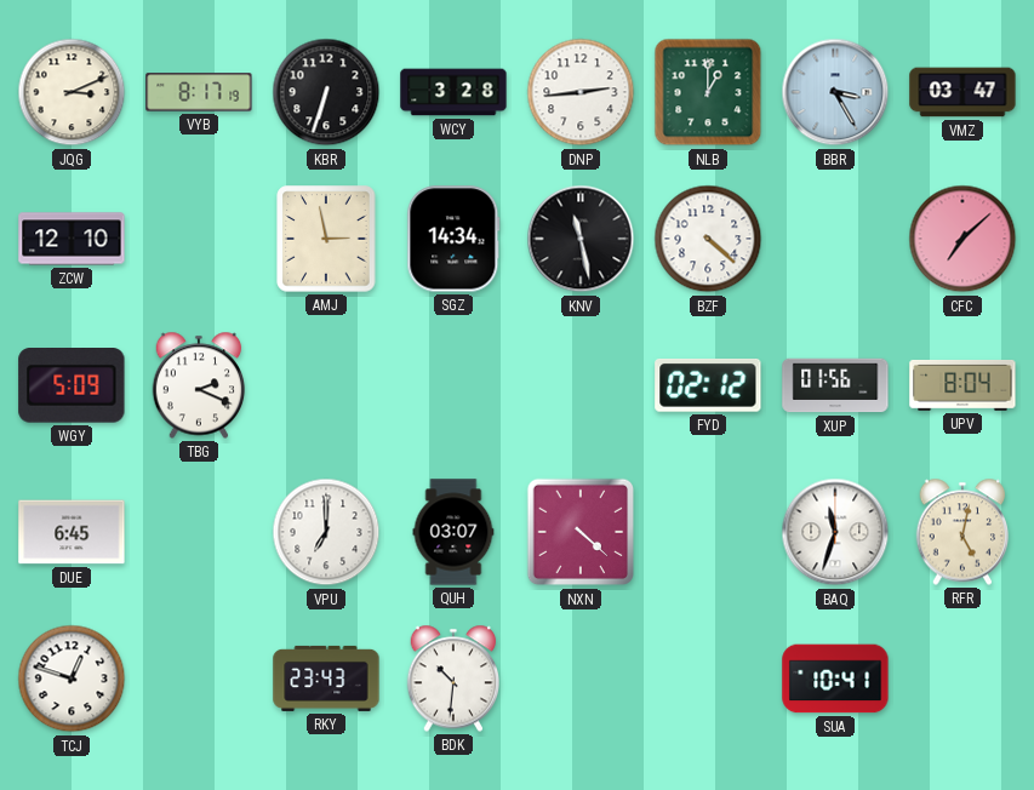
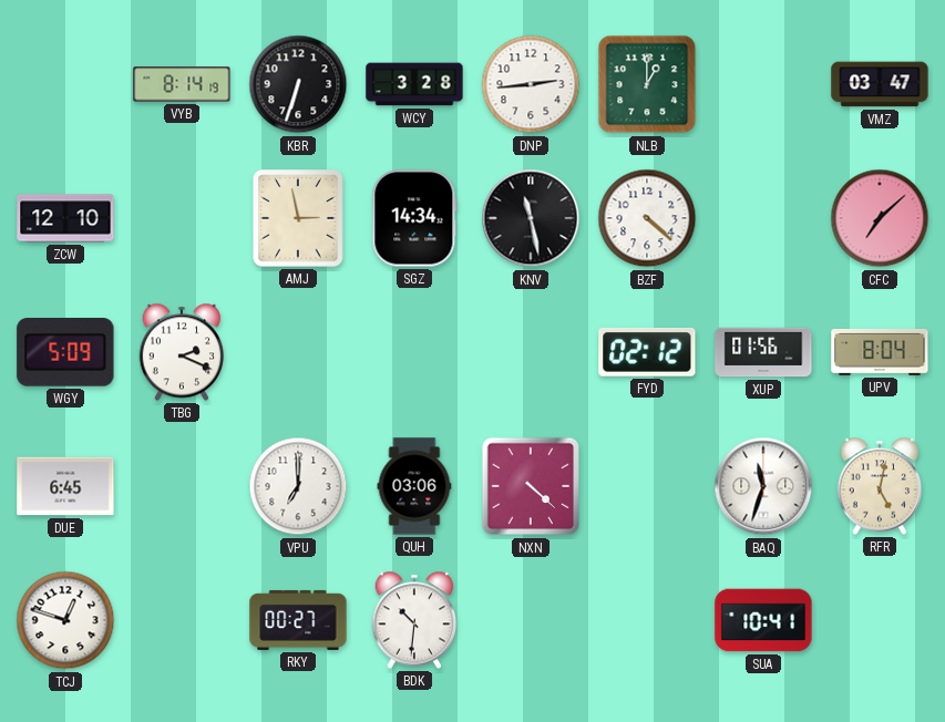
JQG: 3:11 -> none
VYB: 8:17 -> 8:14
BBR: 3:25 -> none
QUH: 03:07 -> 03:06
RKY: 23:43 -> 00:27
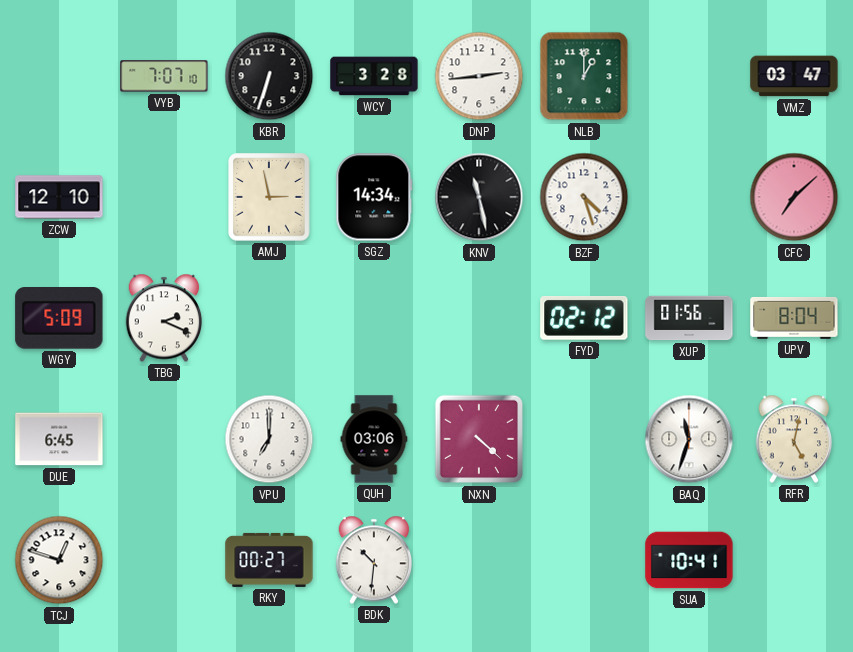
VYB: 8:14 -> 7:07
BZF: 4:22 -> 4:27
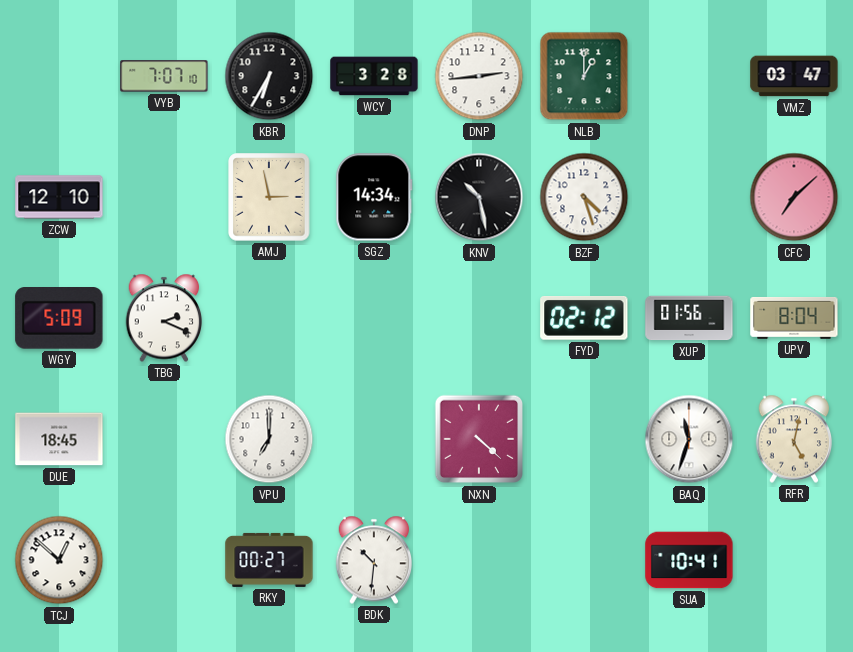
KBR: 6:33 -> 6:35
KNV: 11:28 -> 10:28
DUE: 6:45 -> 18:45
QUH: 03:06 -> none
TCJ: 12:48 -> 12:52
